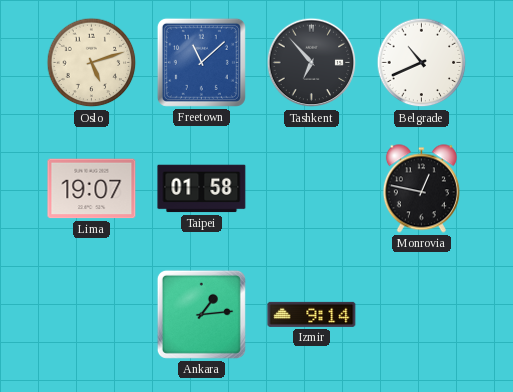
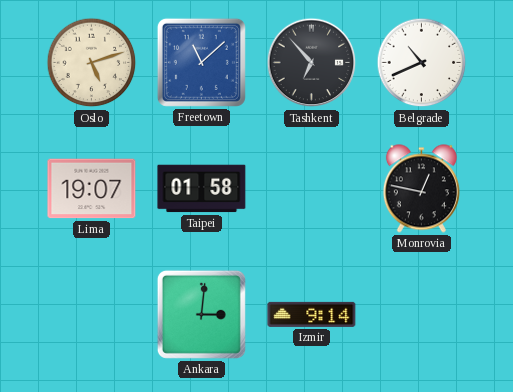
Ankara: 1:14 -> 3:01
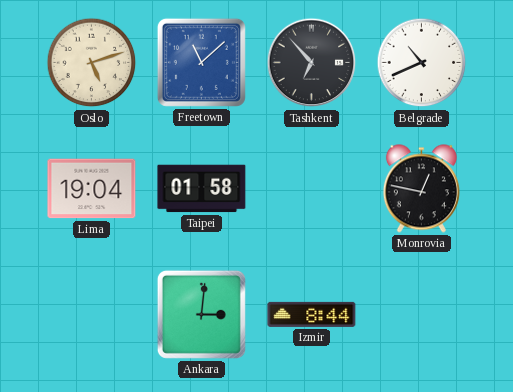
Lima: 19:07 -> 19:04
Izmir: 9:14 -> 8:44
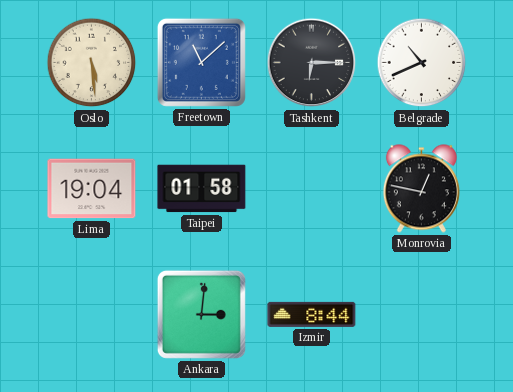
Oslo: 5:12 -> 5:29
Tashkent: 6:53 -> 6:15
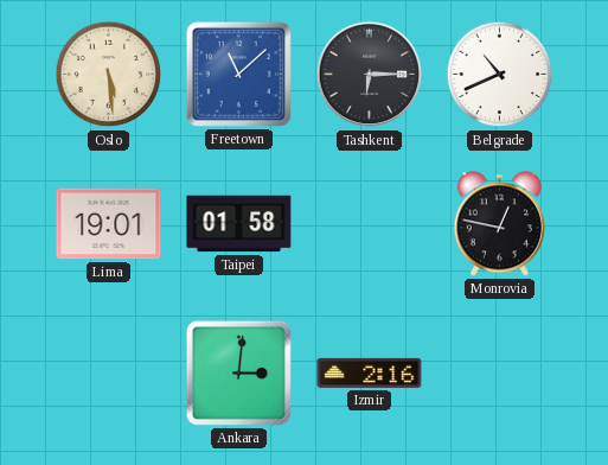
Lima: 19:04 -> 19:01
Izmir: 8:44 -> 2:16
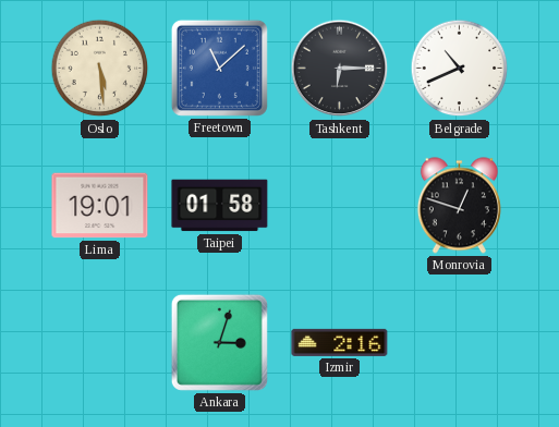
Monrovia: 12:47 -> 12:48
Ankara: 3:01 -> 3:03
